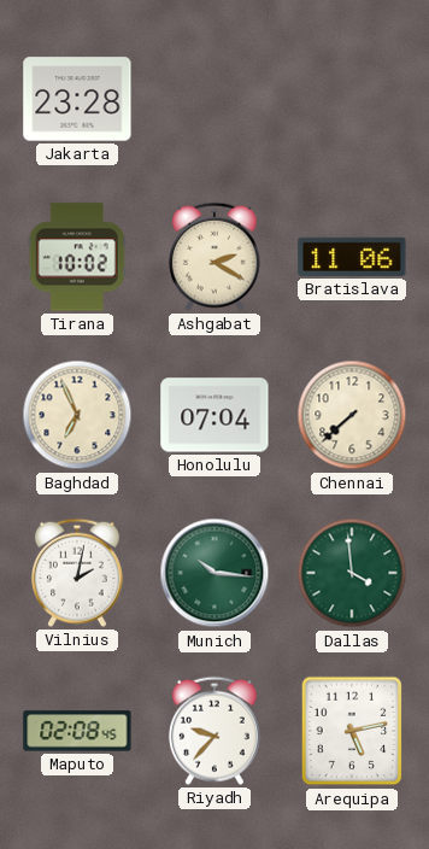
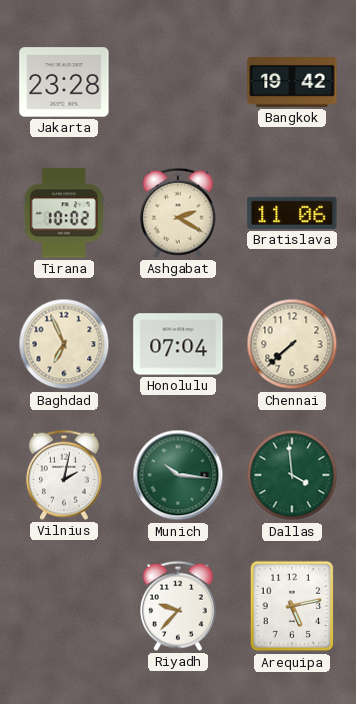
Bangkok: none -> 19:42
Maputo: 02:08 -> none
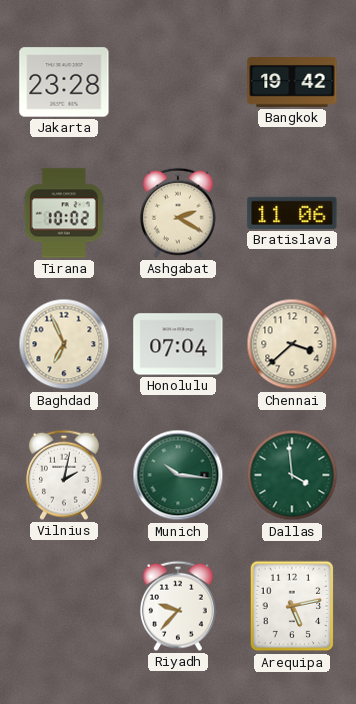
Chennai: 7:38 -> 3:38
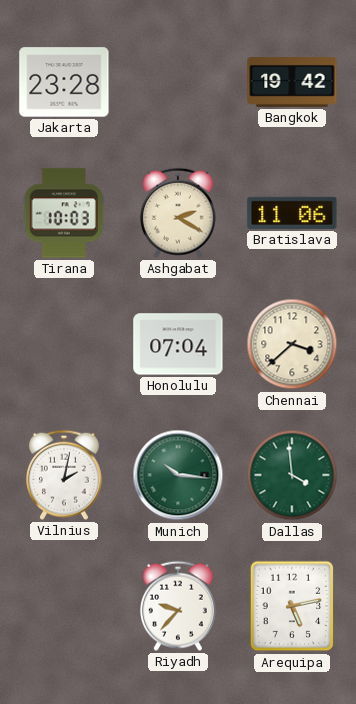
Tirana: 10:02 -> 10:03
Baghdad: 6:56 -> none
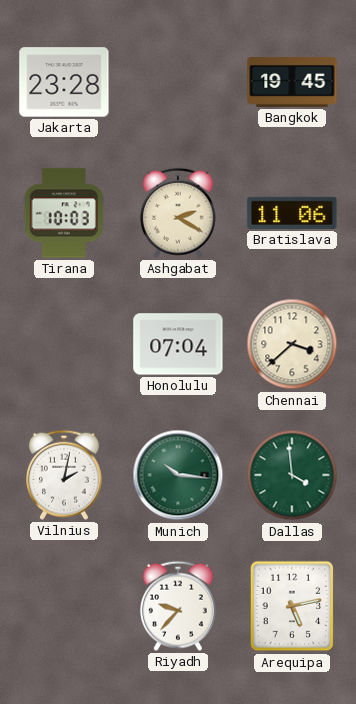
Bangkok: 19:42 -> 19:45
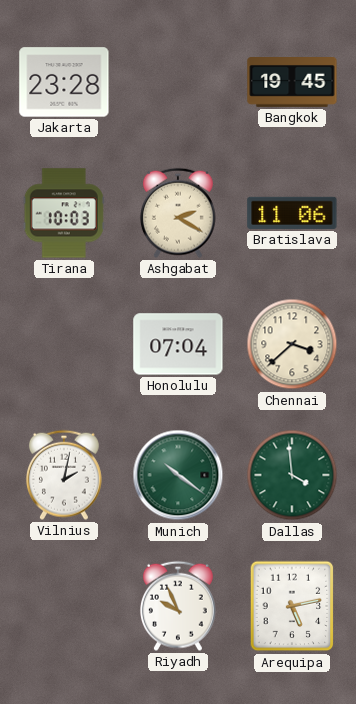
Munich: 10:16 -> 10:21
Riyadh: 9:37 -> 9:56
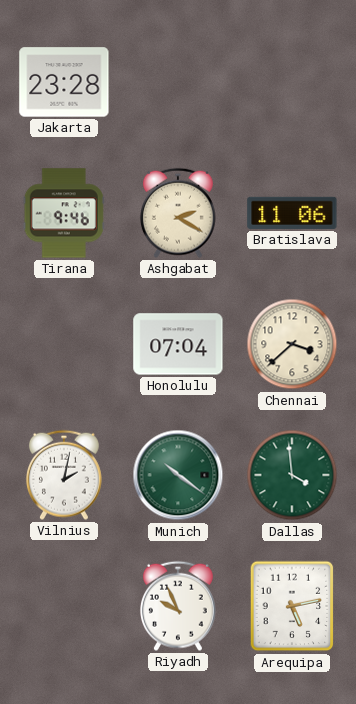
Bangkok: 19:45 -> none
Tirana: 10:03 -> 9:46
